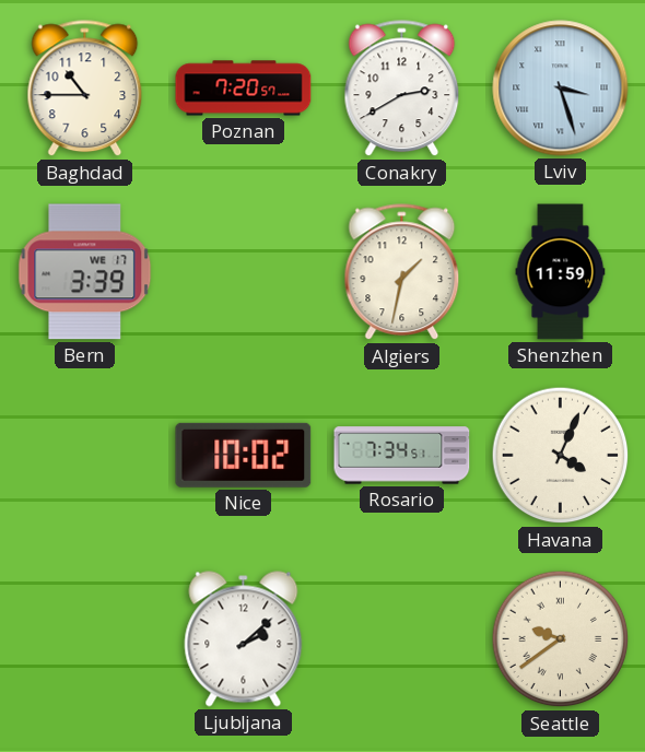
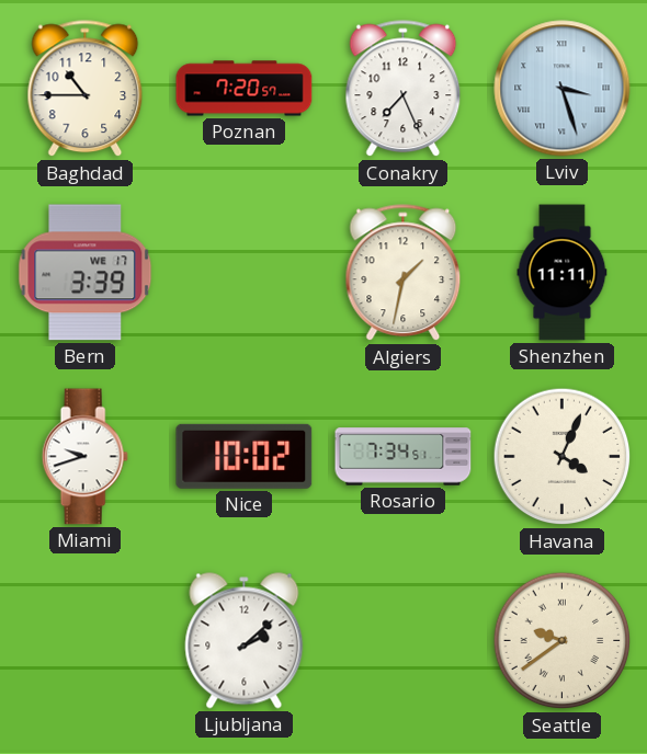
Conakry: 2:40 -> 7:26
Shenzhen: 11:59 -> 11:11
Miami: none -> 9:42
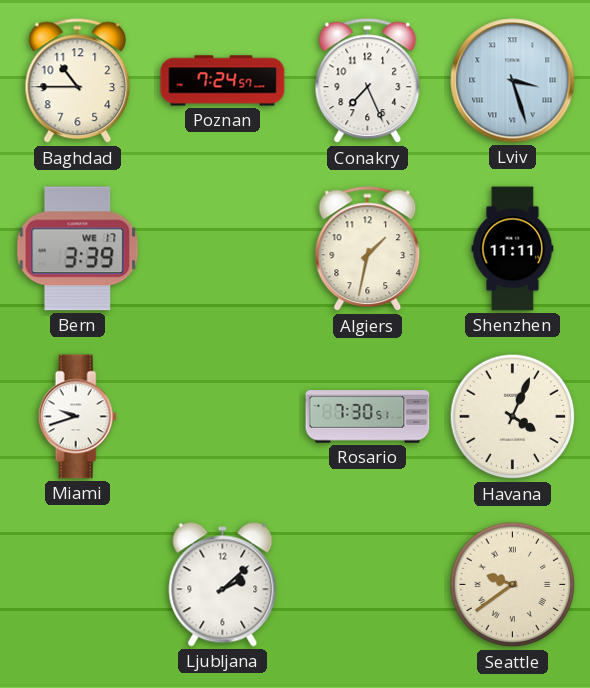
Poznan: 7:20 -> 7:24
Nice: 10:02 -> none
Rosario: 7:34 -> 7:30
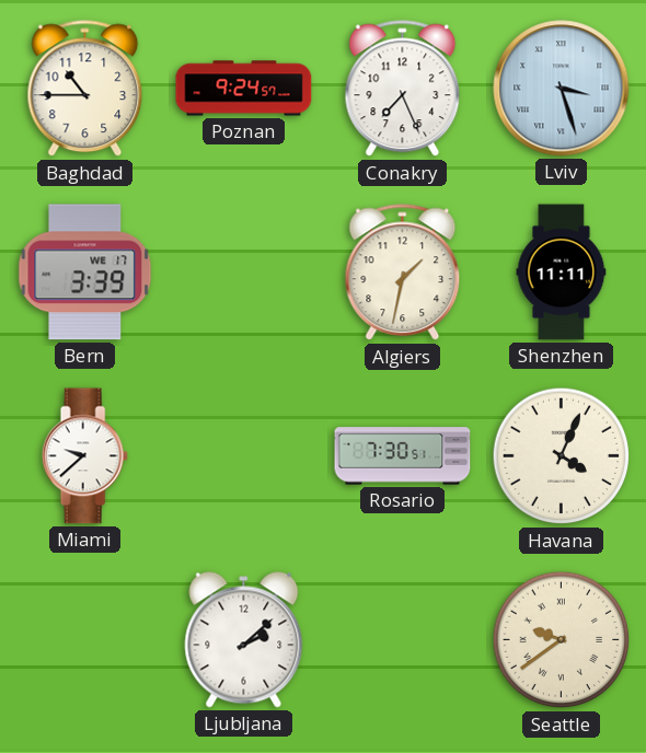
Poznan: 7:24 -> 9:24
Miami: 9:42 -> 9:38
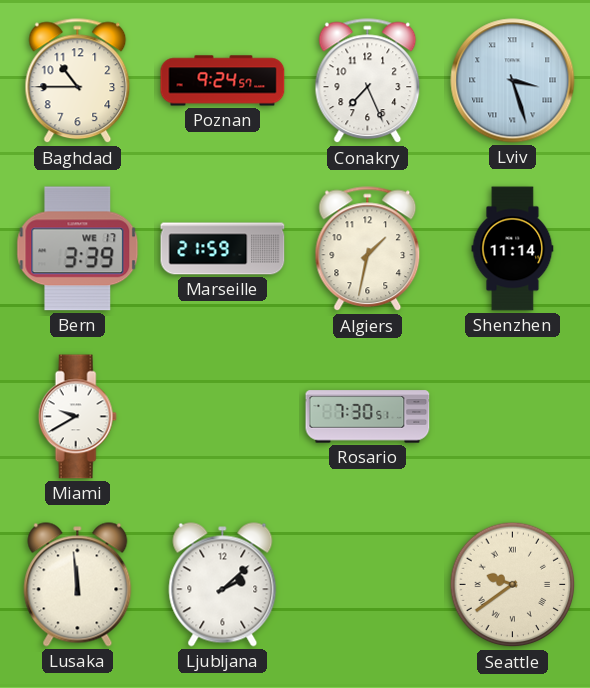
Marseille: none -> 21:59
Shenzhen: 11:11 -> 11:14
Miami: 9:38 -> 9:40
Havana: 4:04 -> none
Lusaka: none -> 11:59
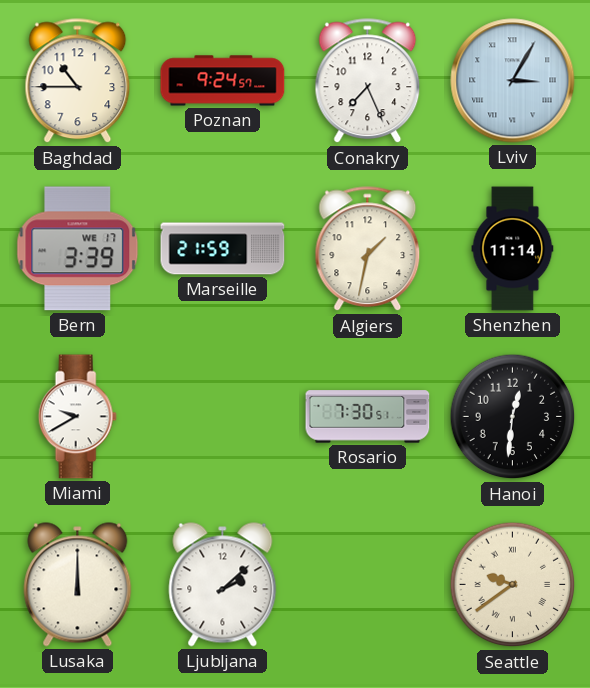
Lviv: 3:27 -> 3:05
Hanoi: none -> 12:31
Lusaka: 11:59 -> 12:00
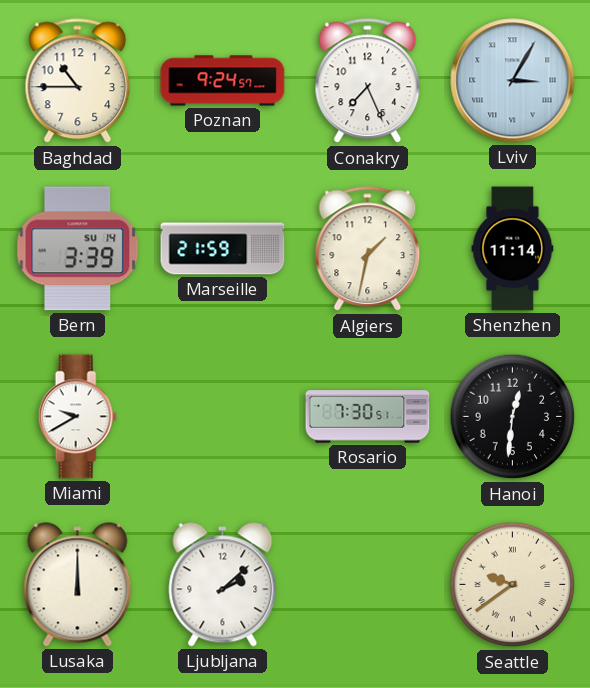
Bern date: WE 17 -> SU 14
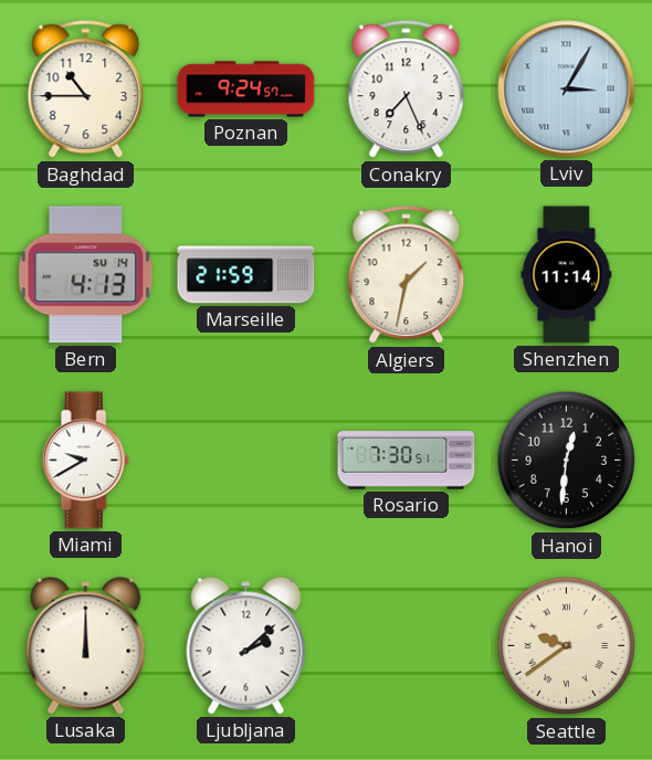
Bern: 3:39 -> 4:13
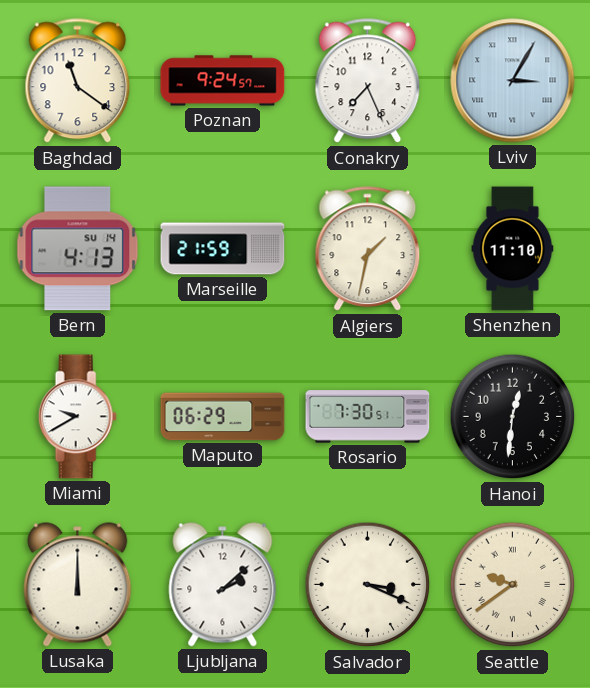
Baghdad: 10:45 -> 11:21
Shenzhen: 11:14 -> 11:10
Maputo: none -> 06:29
Salvador: none -> 3:19
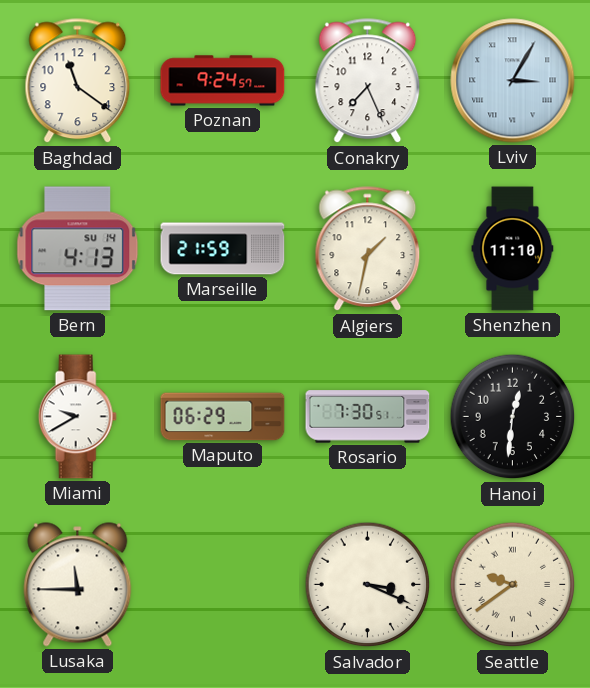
Lusaka: 12:00 -> 11:45
Ljubljana: 2:08 -> none
